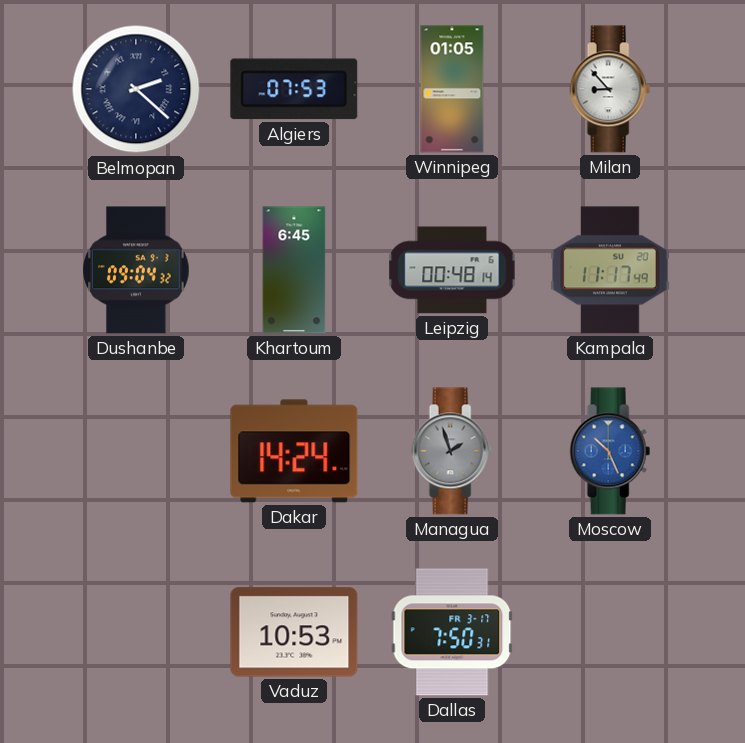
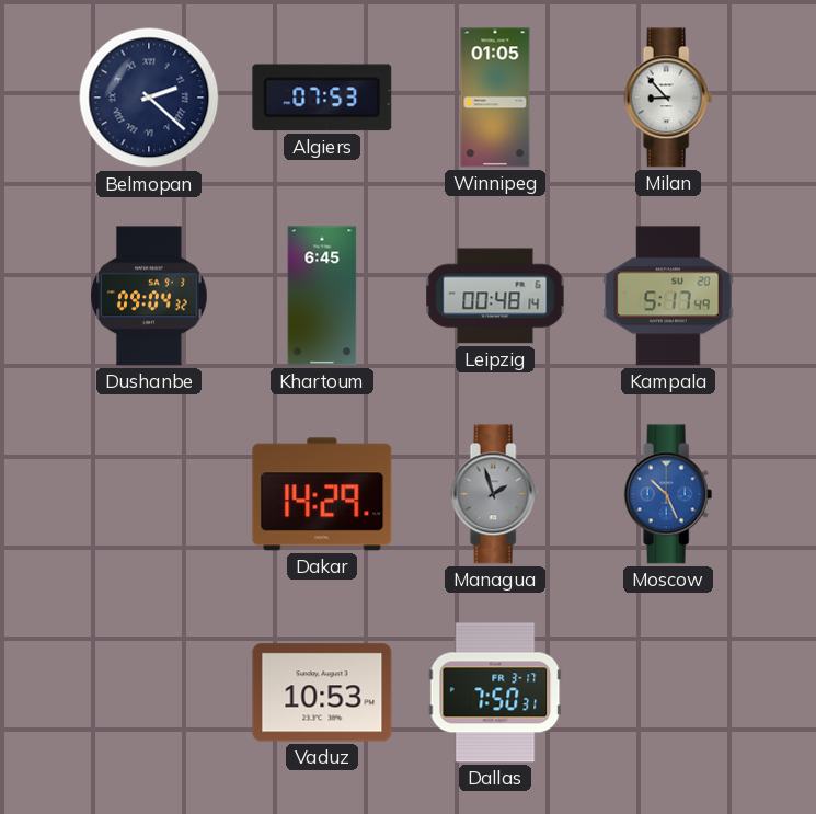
Kampala: 11:17 -> 5:17
Dakar: 14:24 -> 14:29
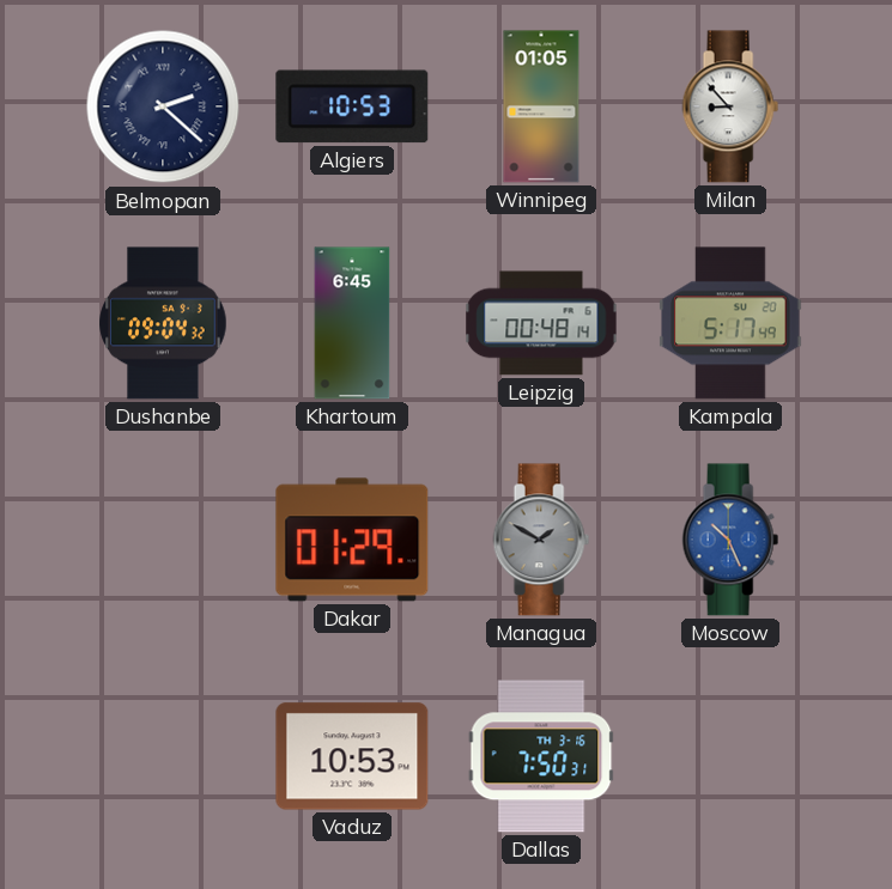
Algiers: 07:53 -> 10:53
Dakar: 14:29 -> 01:29
Managua: 1:57 -> 1:50
Dallas date: FR 3-17 -> TH 3-16
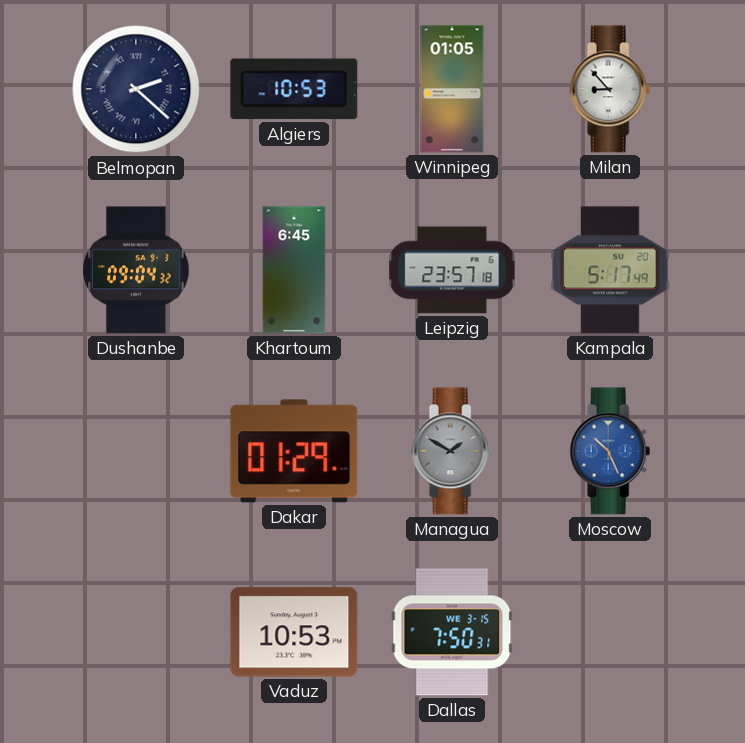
Leipzig: 00:48 -> 23:57
Dallas date: TH 3-16 -> WE 3-15
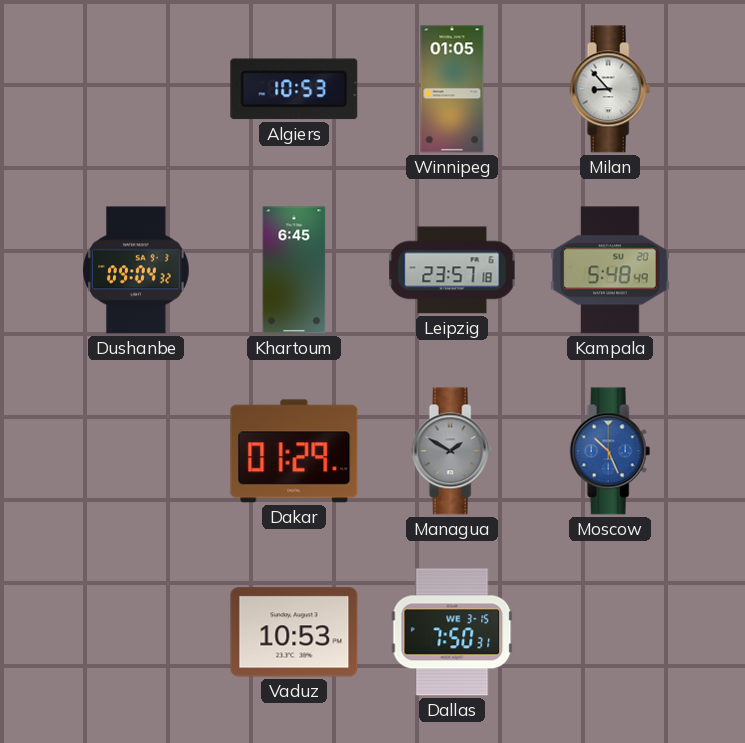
Belmopan: 2:22 -> none
Kampala: 5:17 -> 5:48
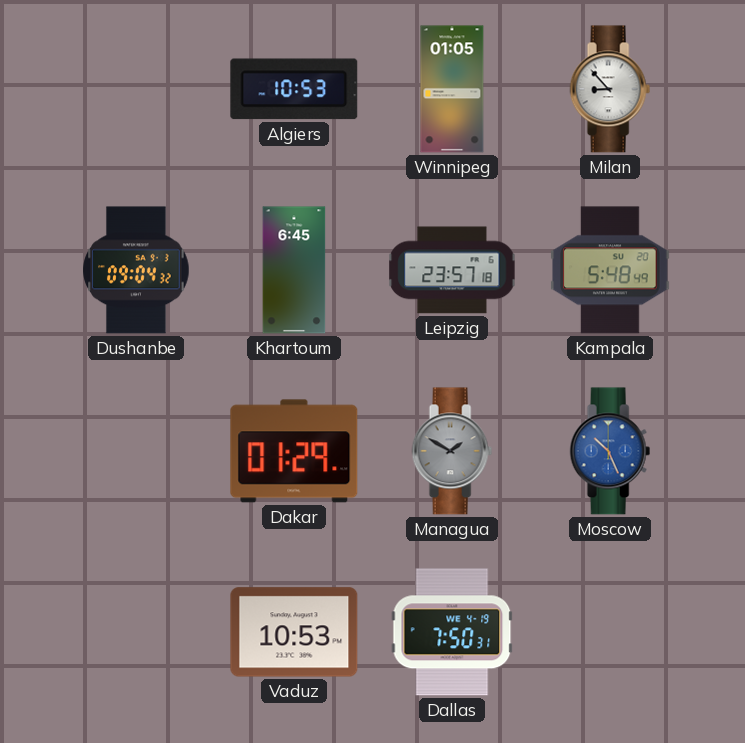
Dallas date: WE 3-15 -> WE 4-19
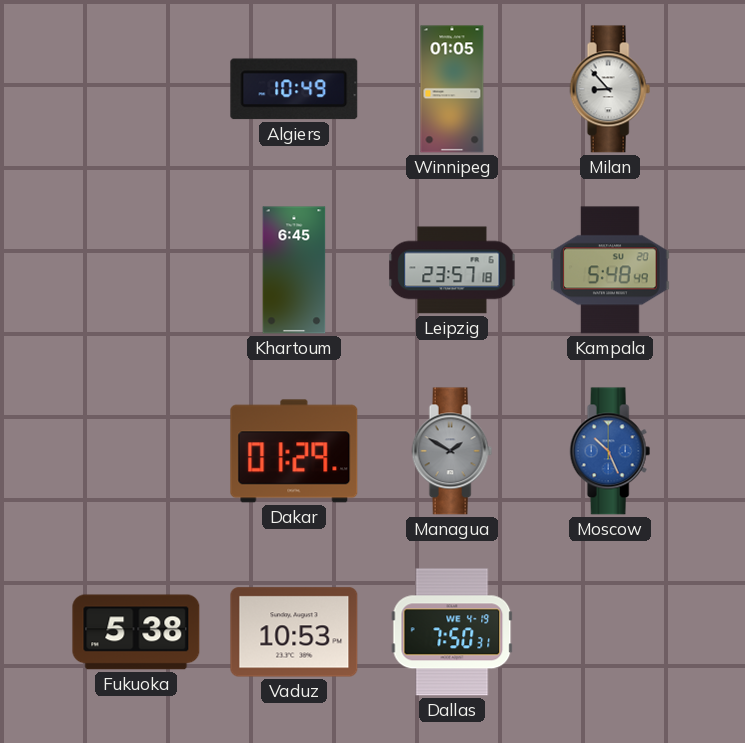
Algiers: 10:53 -> 10:49
Dushanbe: 09:04 -> none
Fukuoka: none -> 5:38
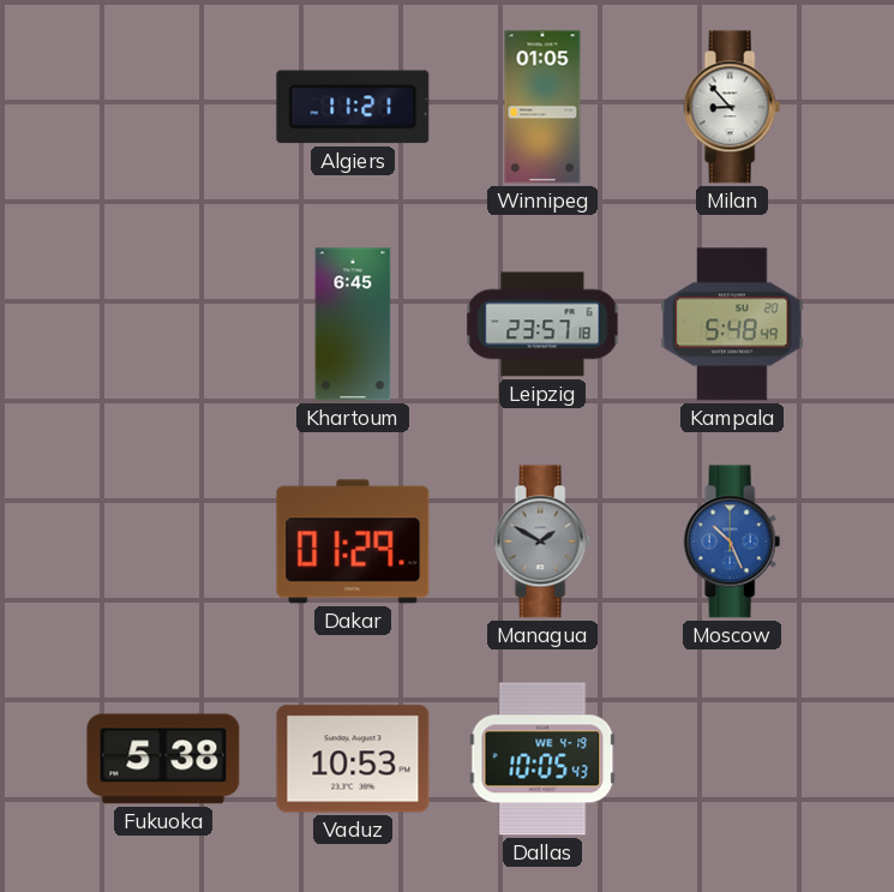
Algiers: 10:49 -> 11:21
Dallas: 7:50 -> 10:05
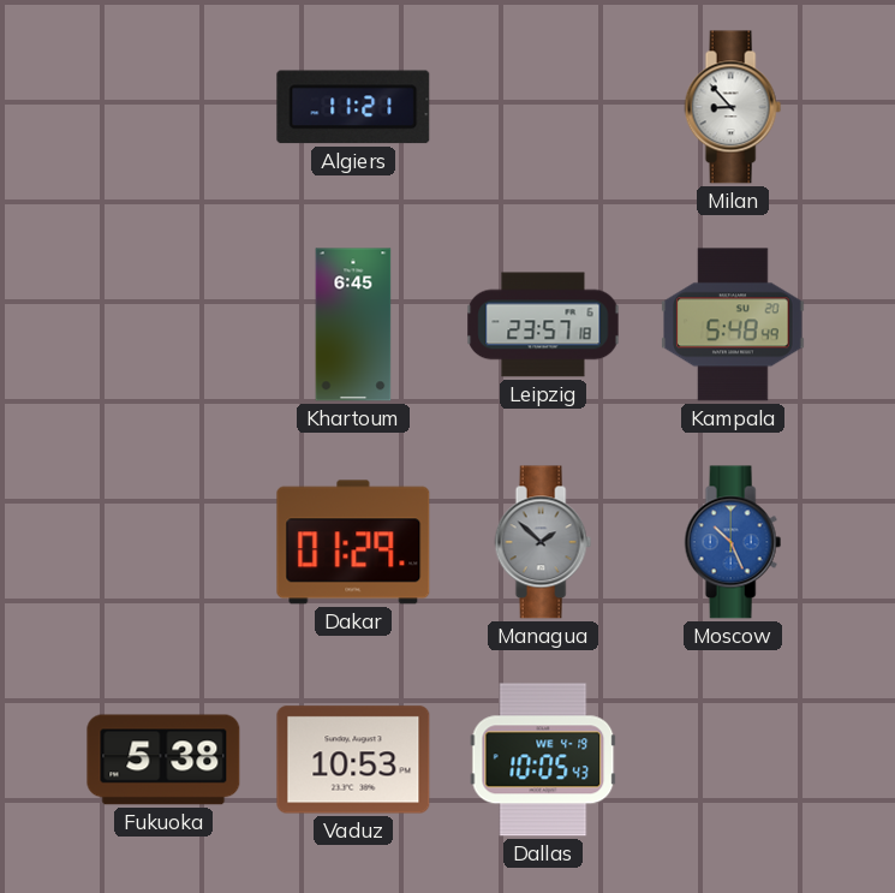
Winnipeg: 01:05 -> none
Managua: 1:50 -> 1:52
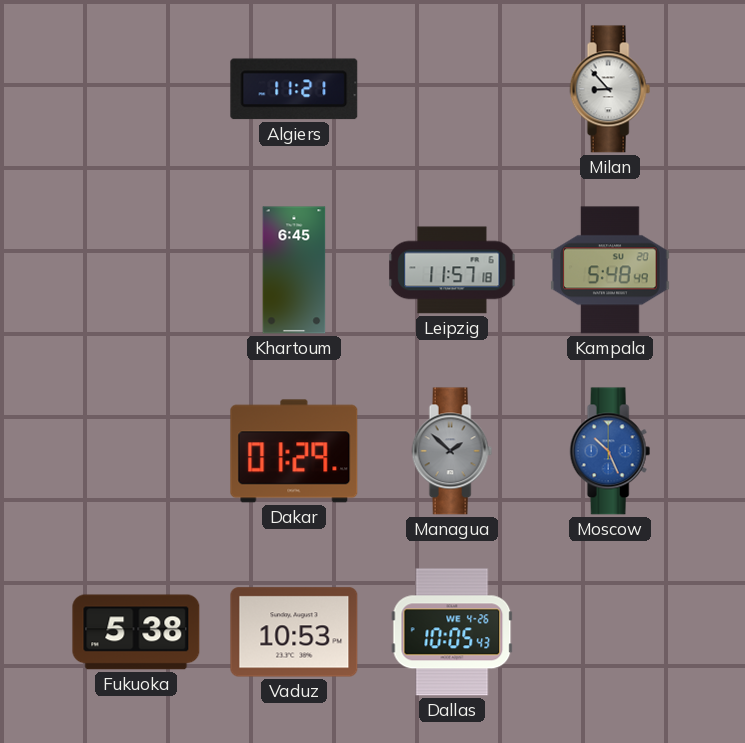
Leipzig: 23:57 -> 11:57
Dallas date: WE 4-19 -> WE 4-26
